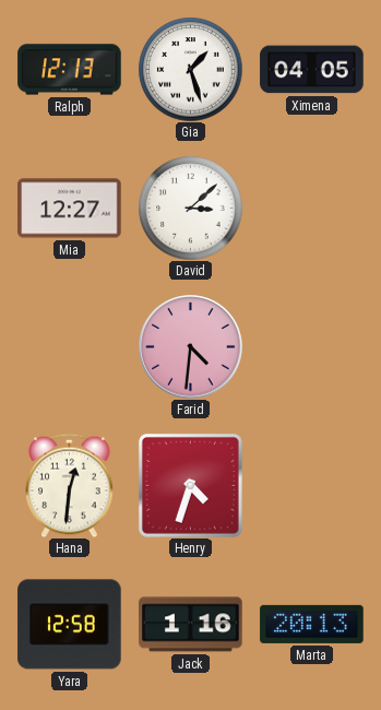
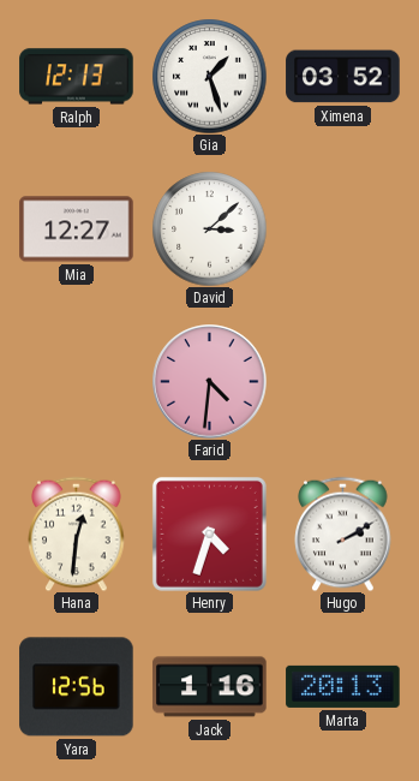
Ximena: 04:05 -> 03:52
Hugo: none -> 2:10
Yara: 12:58 -> 12:56
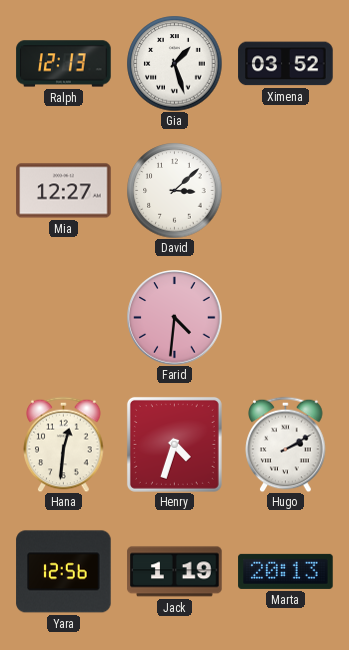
Jack: 1:16 -> 1:19
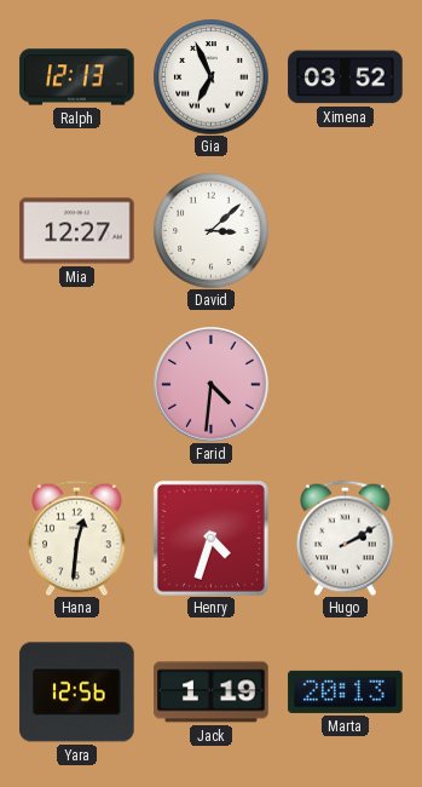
Gia: 1:27 -> 6:56
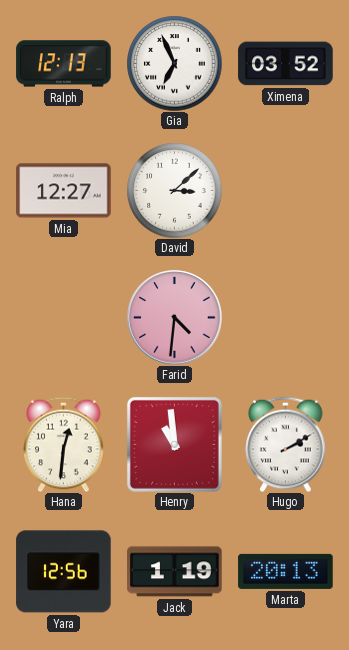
Henry: 4:33 -> 10:59
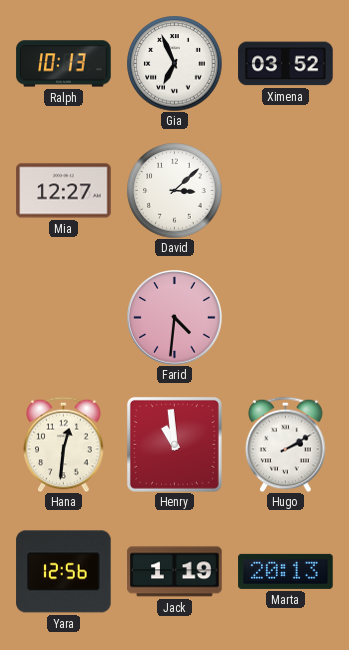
Ralph: 12:13 -> 10:13
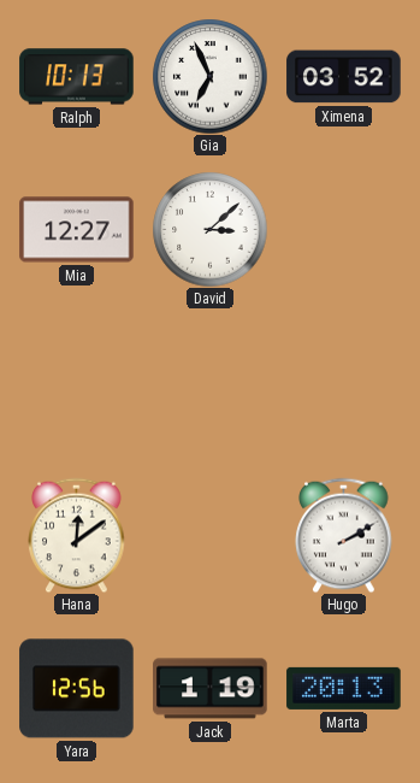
Farid: 4:31 -> none
Hana: 12:31 -> 12:09
Henry: 10:59 -> none
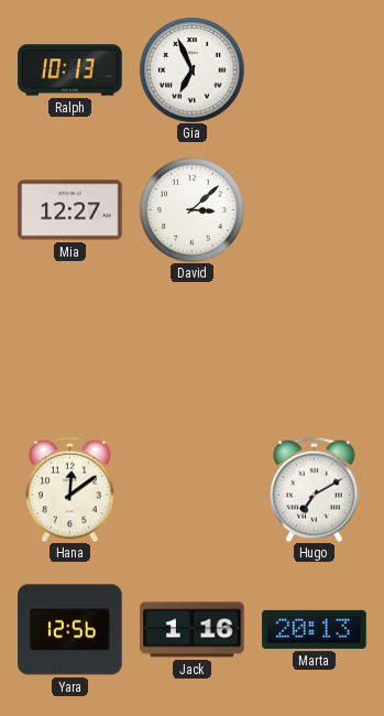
Ximena: 03:52 -> none
Hugo: 2:10 -> 7:10
Jack: 1:19 -> 1:16
